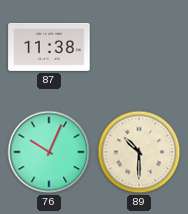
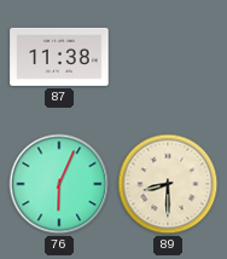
76: 10:04 -> 6:04
89: 10:30 -> 8:30
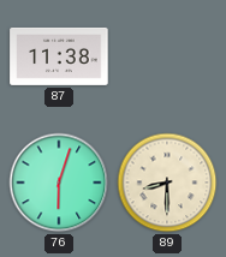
76: 6:04 -> 6:03
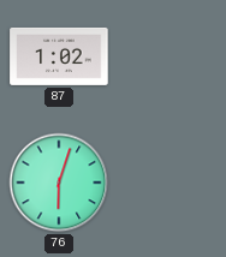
87: 11:38 -> 1:02
89: 8:30 -> none
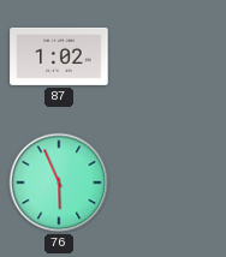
76: 6:03 -> 5:56
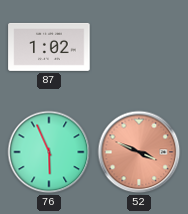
52: none -> 3:49
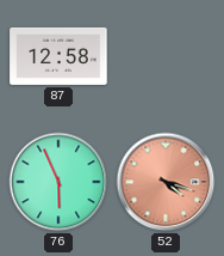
87: 1:02 -> 12:58
52: 3:49 -> 4:18
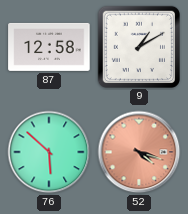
9: none -> 1:10
76: 5:56 -> 5:52
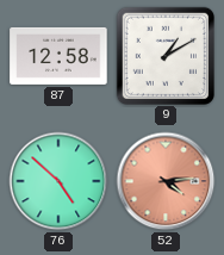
76: 5:52 -> 4:52
52: 4:18 -> 4:14
